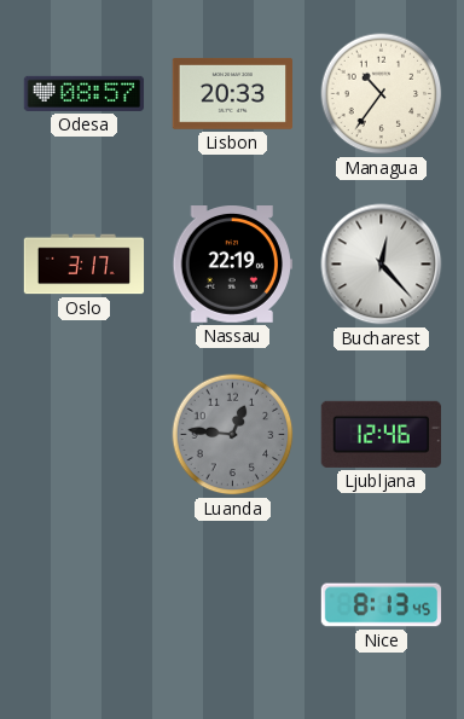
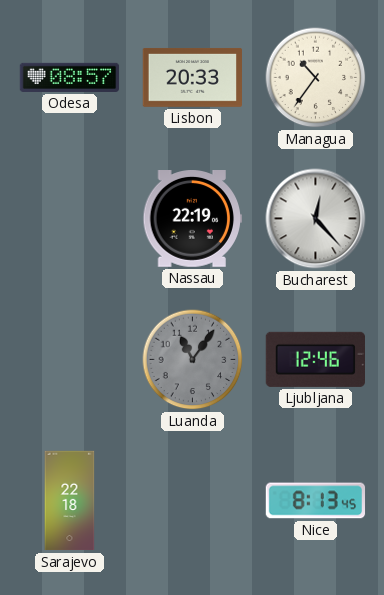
Oslo: 3:17 -> none
Luanda: 12:46 -> 11:06
Sarajevo: none -> 22:18
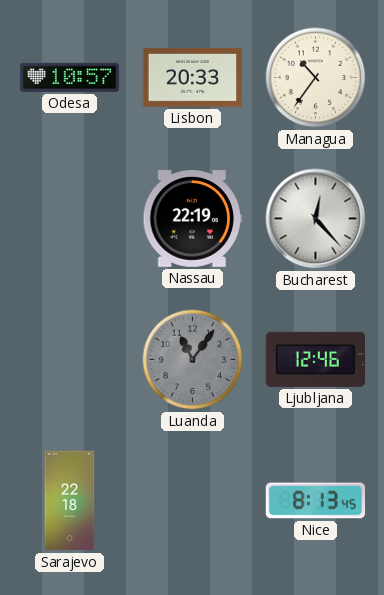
Odesa: 08:57 -> 10:57
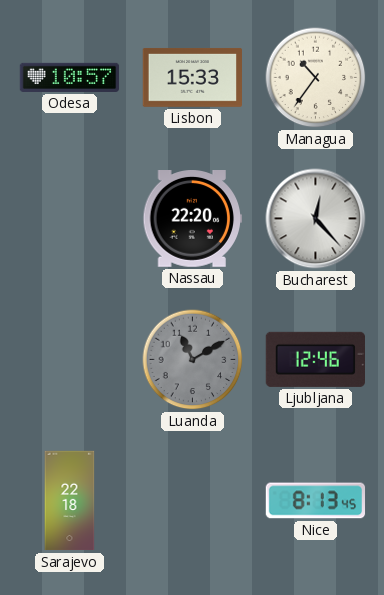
Lisbon: 20:33 -> 15:33
Nassau: 22:19 -> 22:20
Luanda: 11:06 -> 11:10
